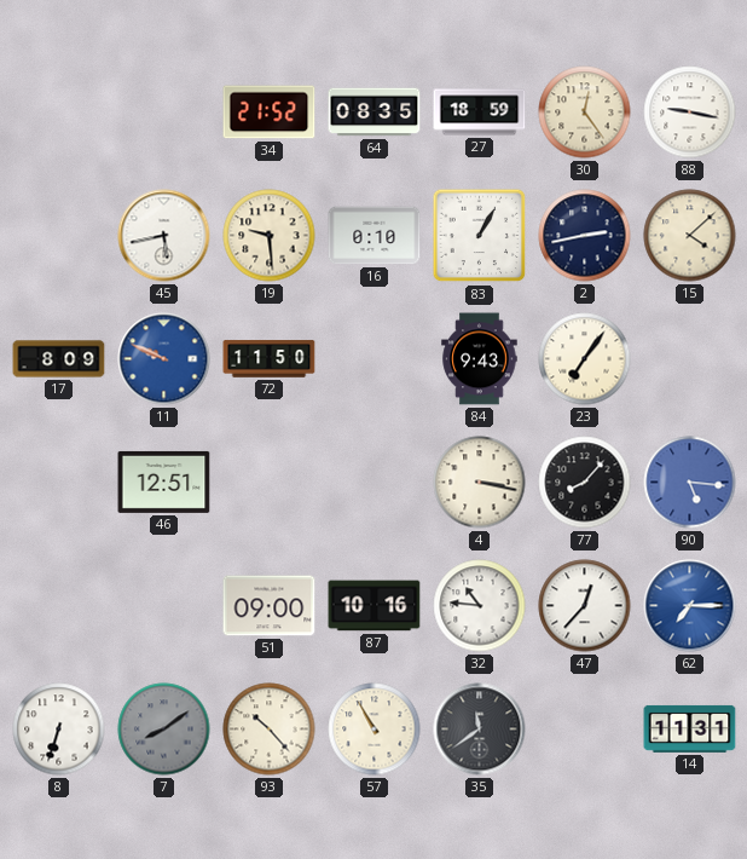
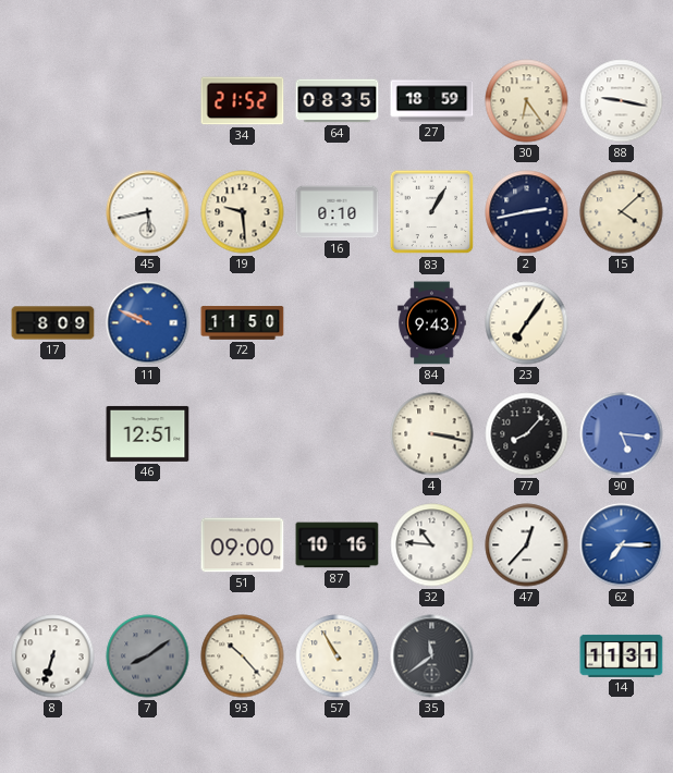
30: 12:24 -> 6:24
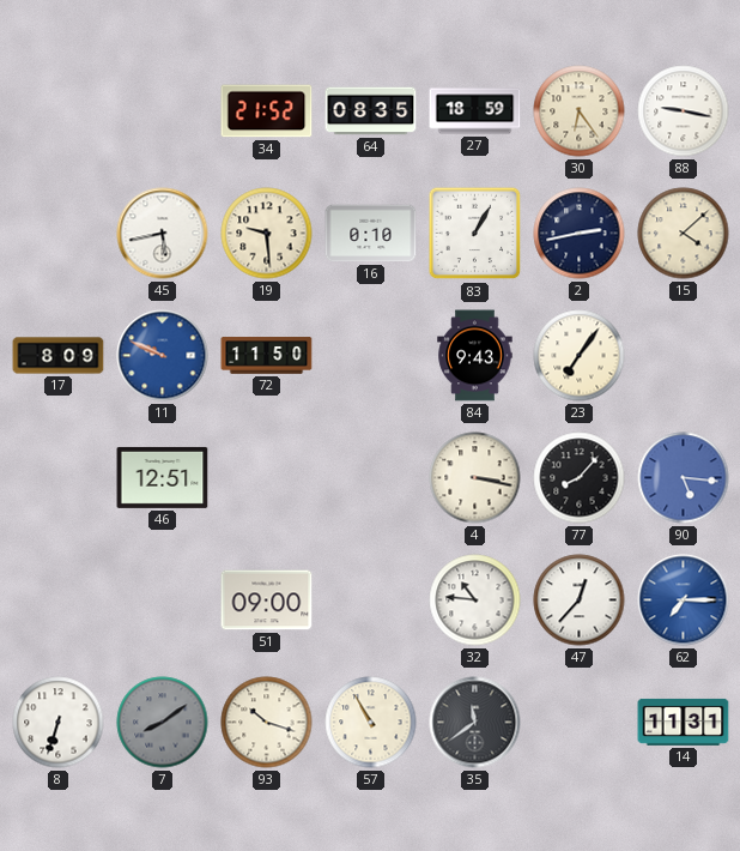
87: 10:16 -> none
93: 10:23 -> 10:18
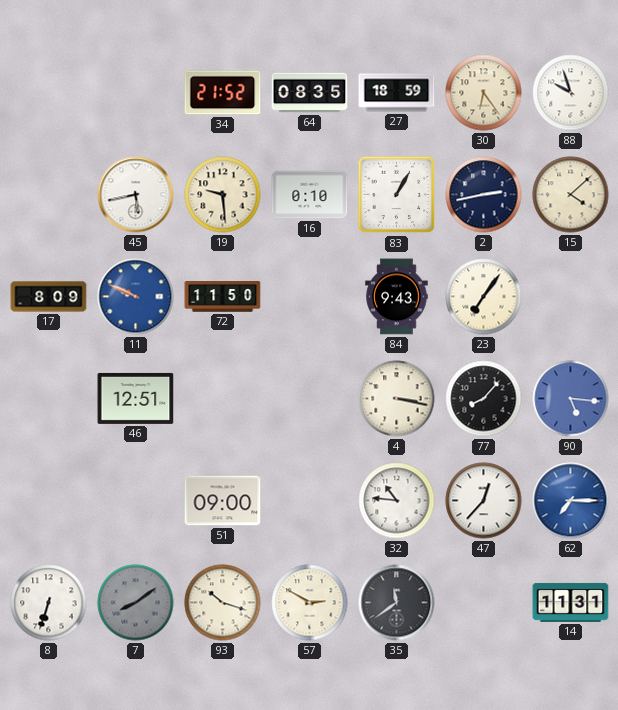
88: 9:17 -> 9:57
57: 10:55 -> 2:50
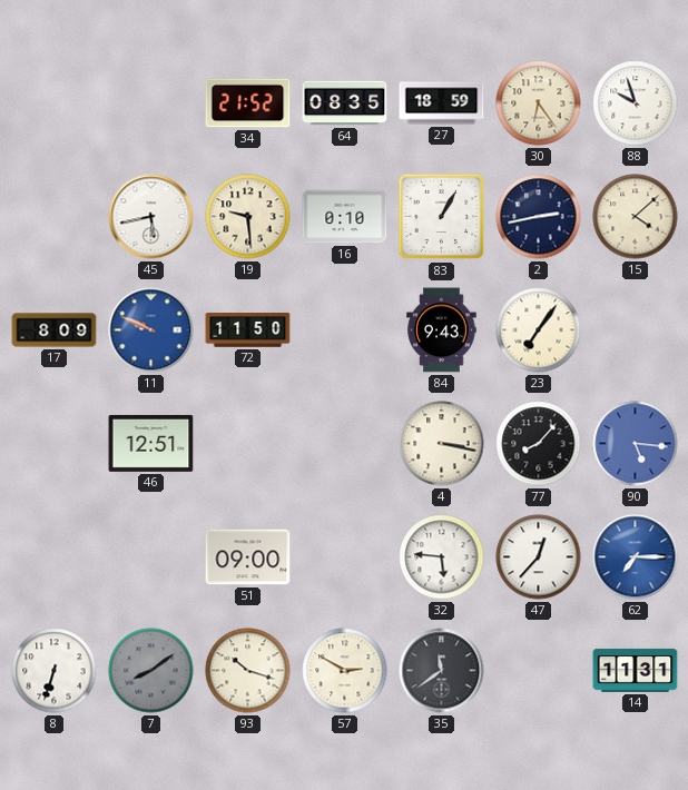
32: 10:46 -> 5:46
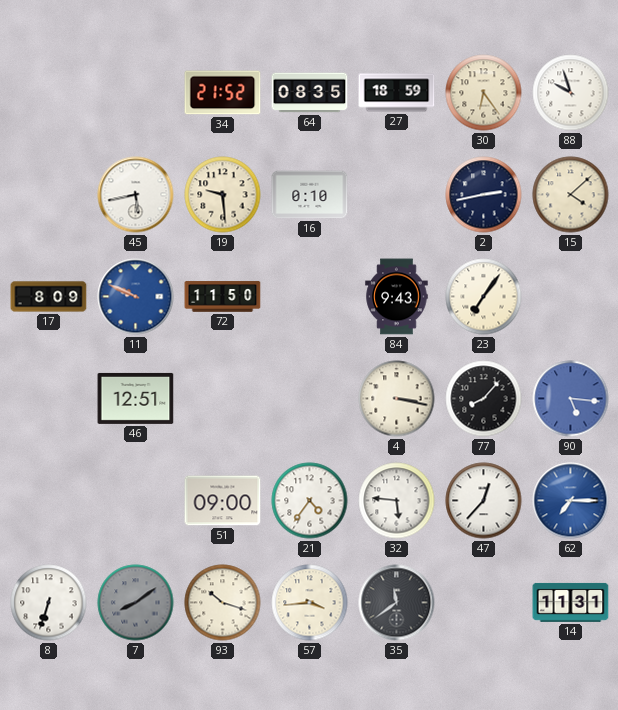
83: 1:05 -> none
21: none -> 4:36
57: 2:50 -> 3:44
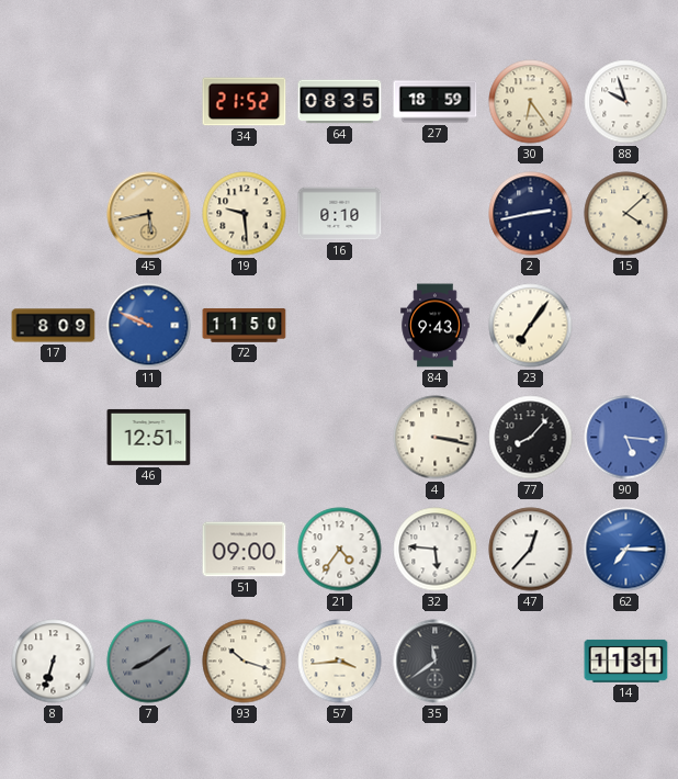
45 dial: white -> champagne
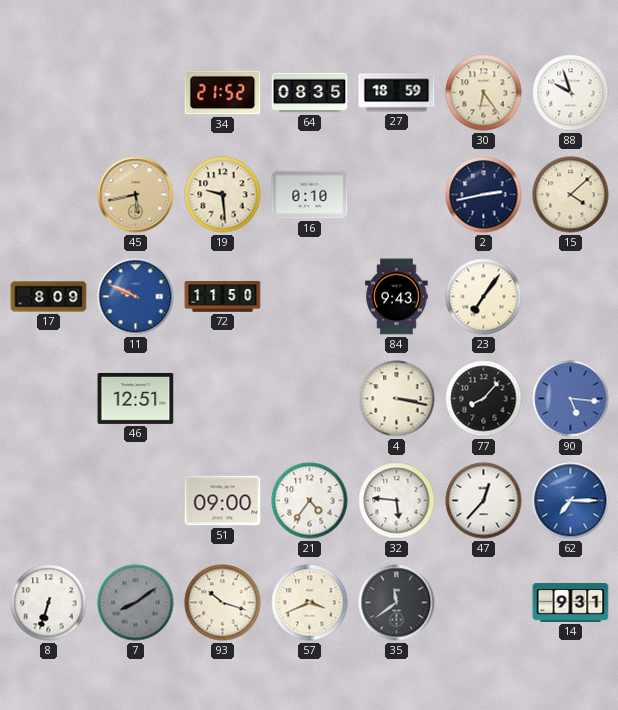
57: 3:44 -> 3:41
14: 11:31 -> 9:31
